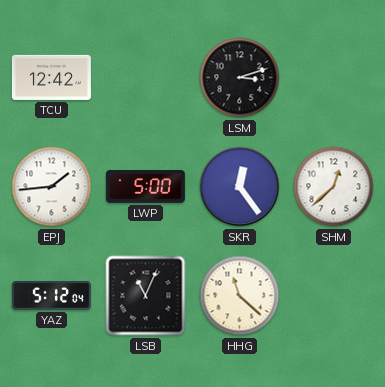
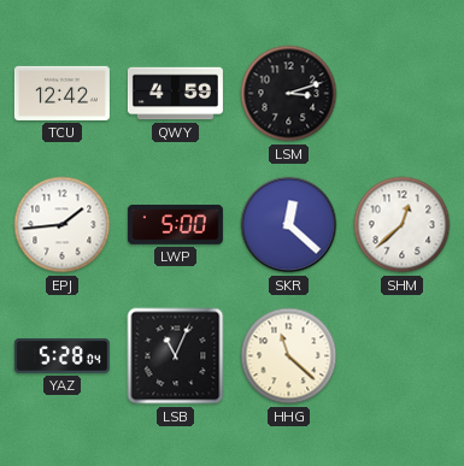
QWY: none -> 4:59
SKR: 12:24 -> 12:22
YAZ: 5:12 -> 5:28
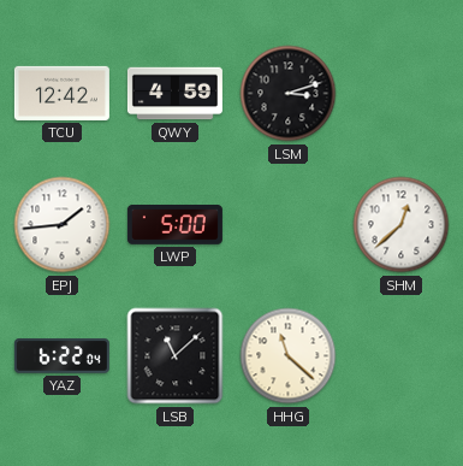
SKR: 12:22 -> none
YAZ: 5:28 -> 6:22
LSB: 11:04 -> 11:08
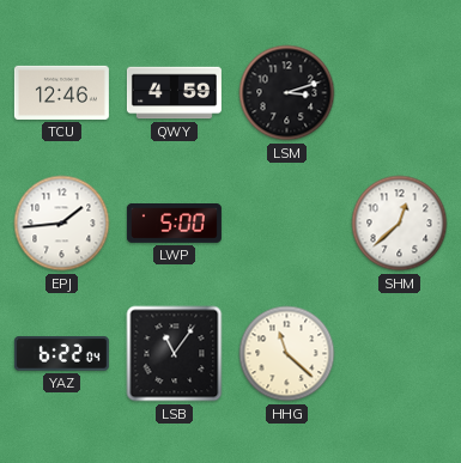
TCU: 12:42 -> 12:46
LSB: 11:08 -> 11:06
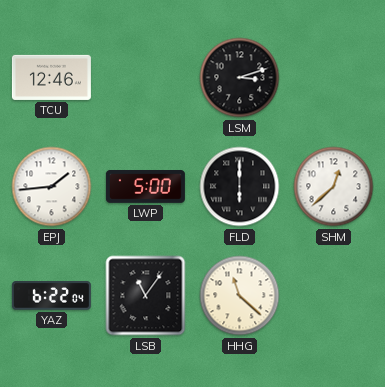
QWY: 4:59 -> none
FLD: none -> 6:00
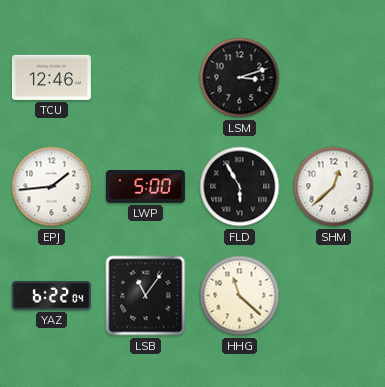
FLD: 6:00 -> 5:55
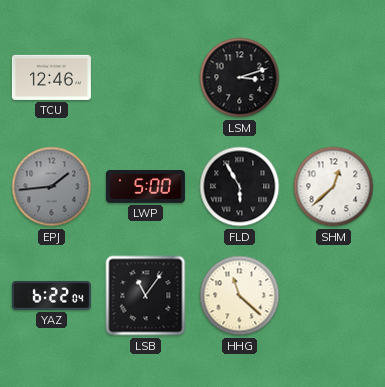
EPJ dial: white -> grey
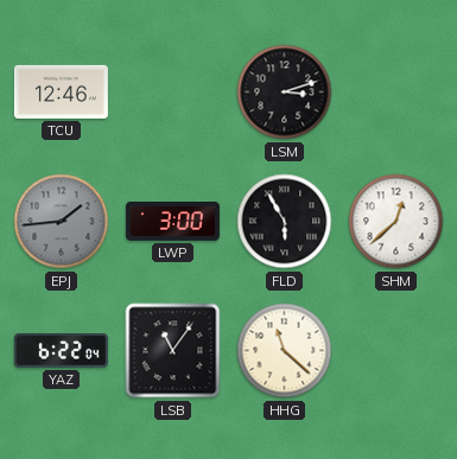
LWP: 5:00 -> 3:00
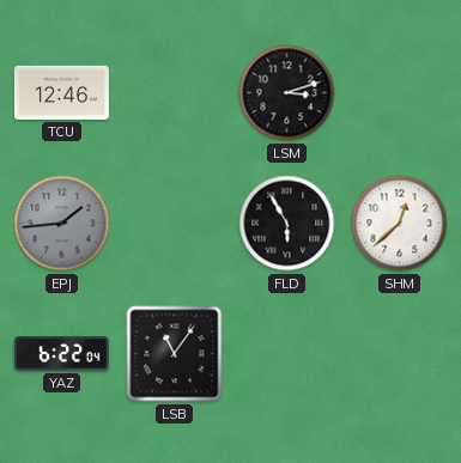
LWP: 3:00 -> none
HHG: 11:22 -> none
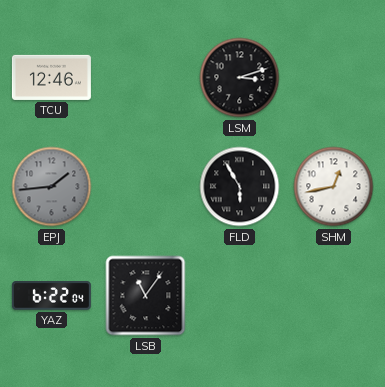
SHM: 12:38 -> 12:43
